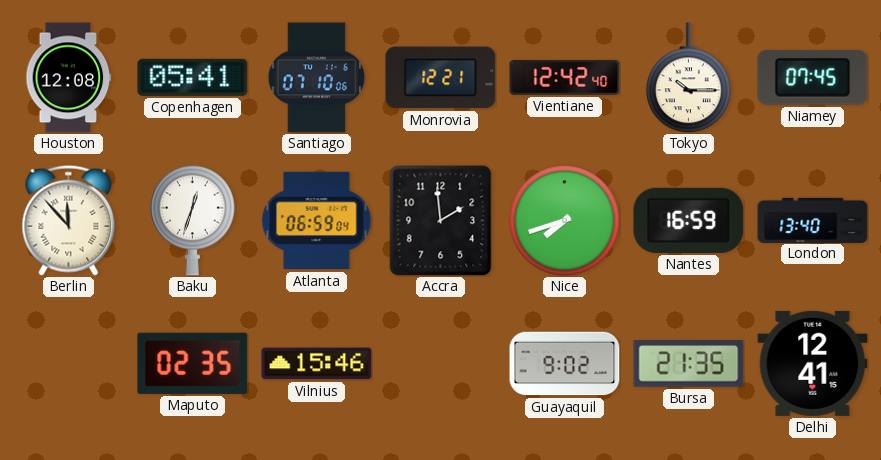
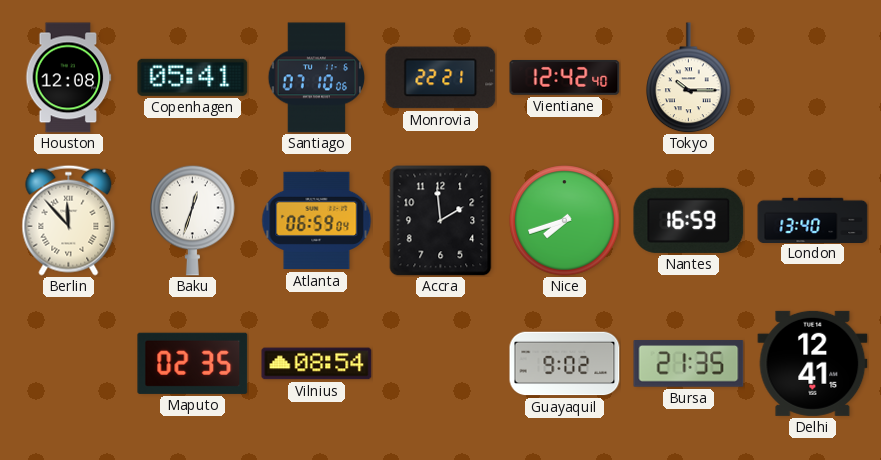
Monrovia: 12:21 -> 22:21
Niamey: 07:45 -> none
Vilnius: 15:46 -> 08:54
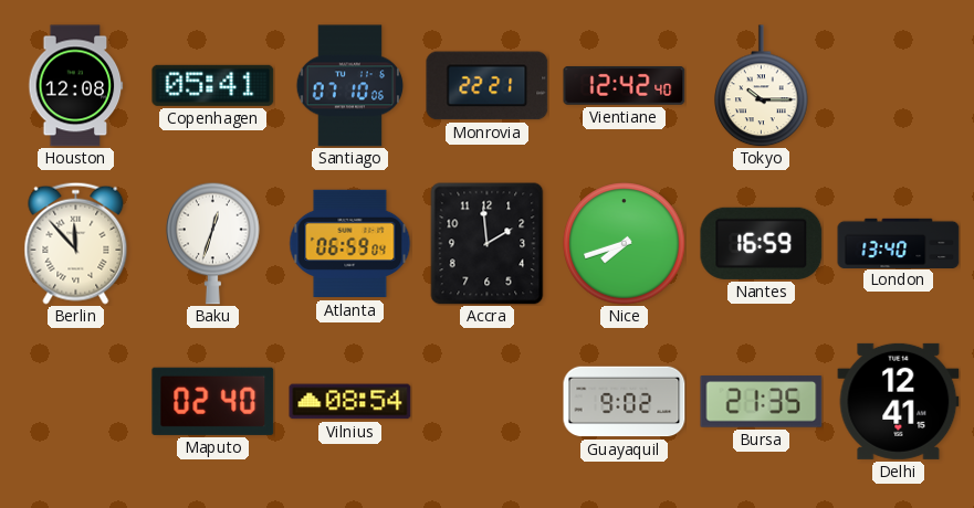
Maputo: 02:35 -> 02:40
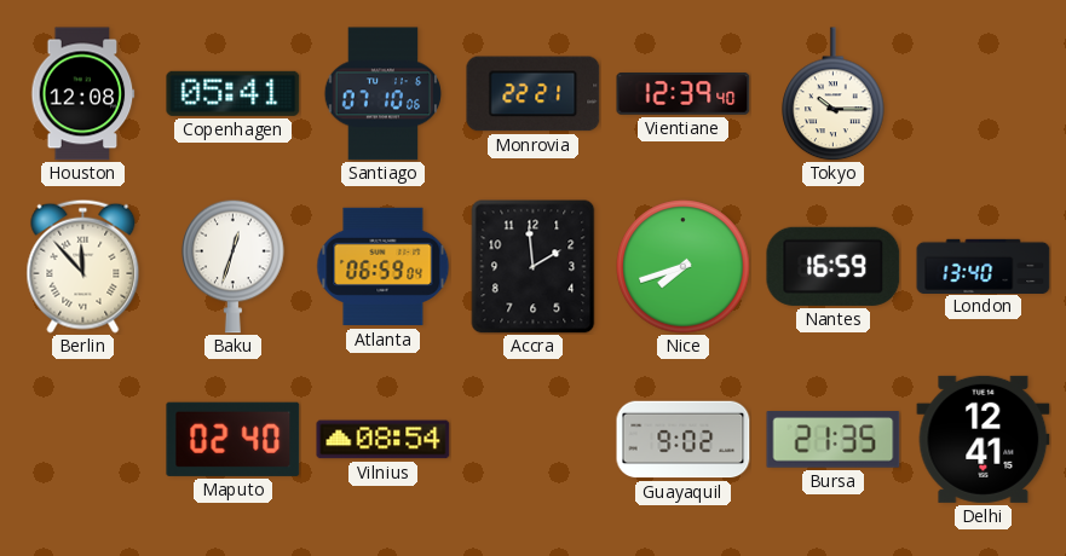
Vientiane: 12:42 -> 12:39
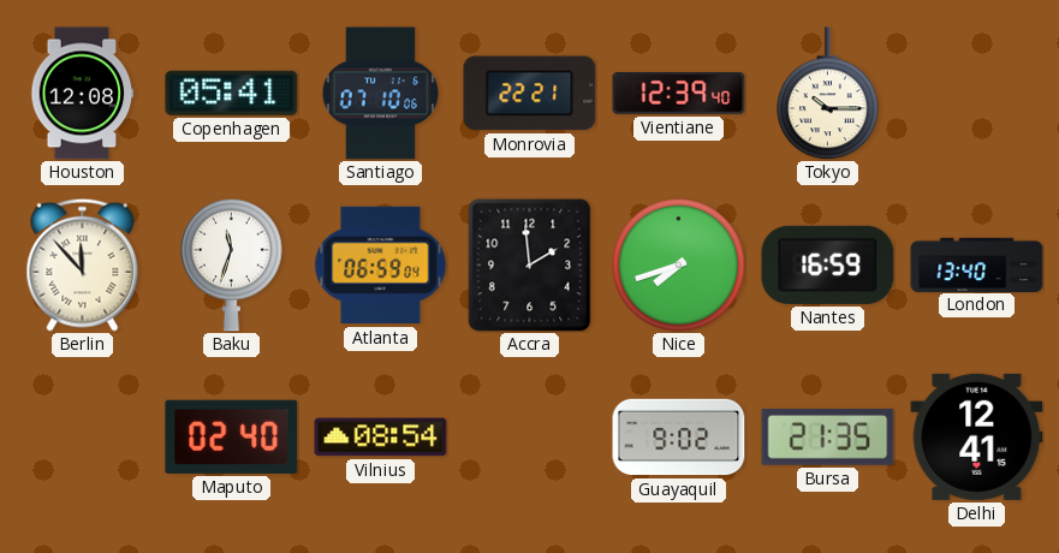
Baku: 12:33 -> 11:33
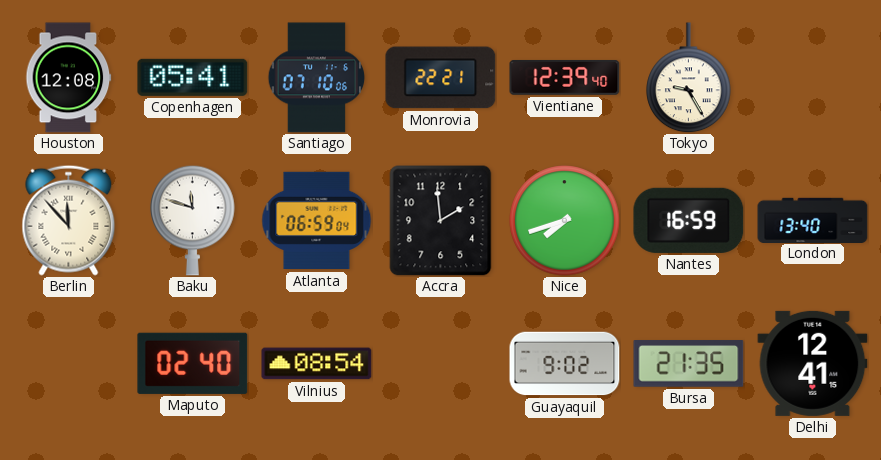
Tokyo: 10:15 -> 9:25
Baku: 11:33 -> 11:48
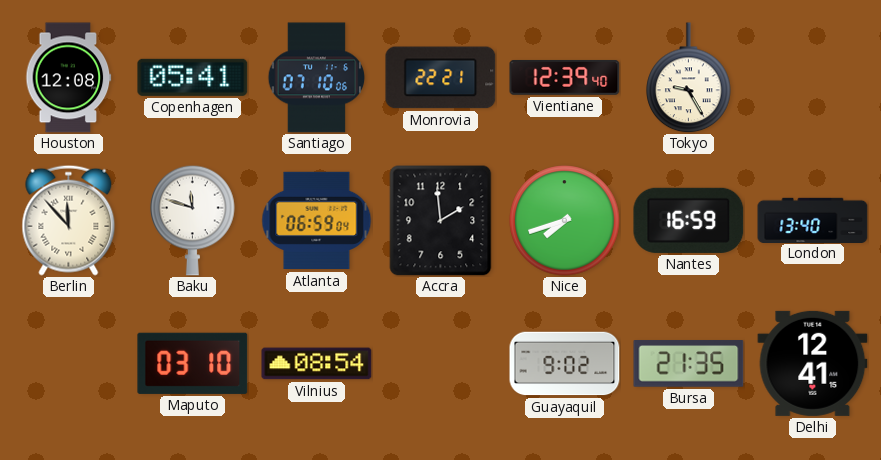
Maputo: 02:40 -> 03:10
